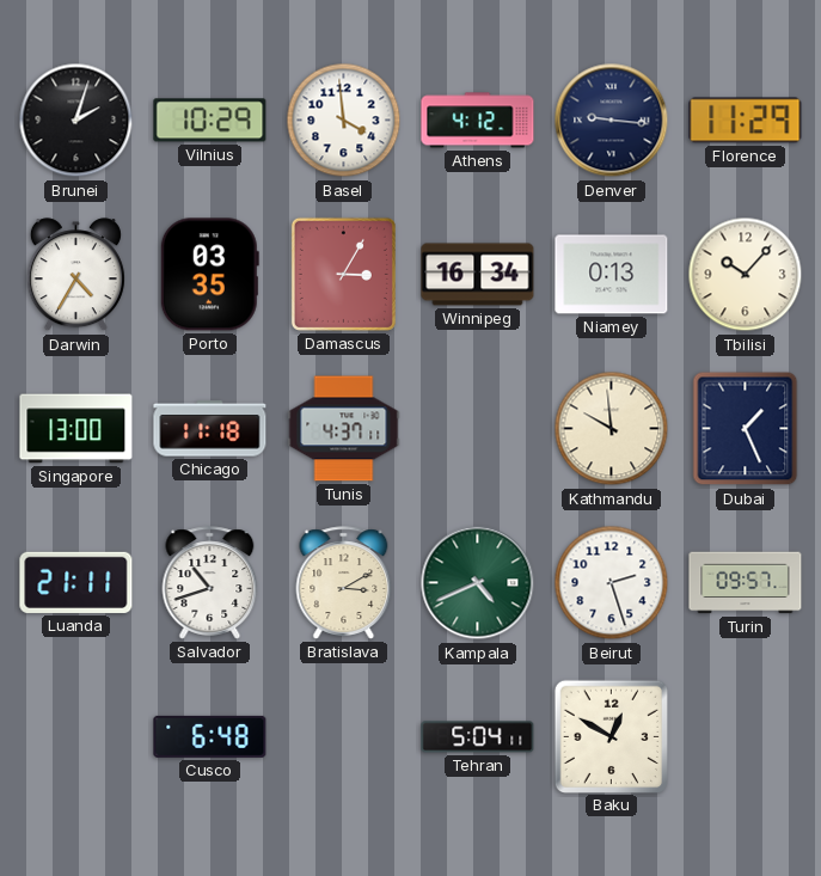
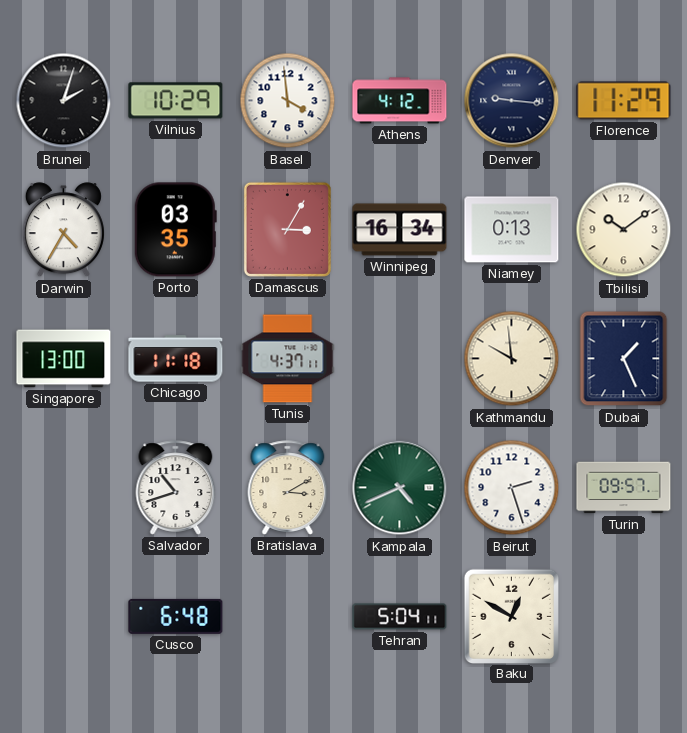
Tbilisi: 10:07 -> 10:09
Luanda: 21:11 -> none
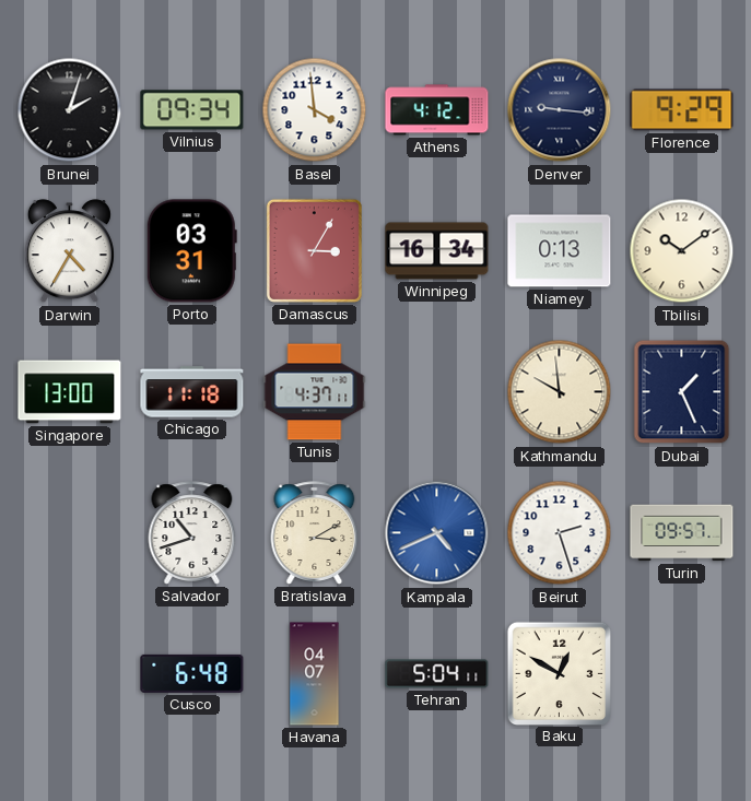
Vilnius: 10:29 -> 09:34
Florence: 11:29 -> 9:29
Porto: 03:35 -> 03:31
Kampala dial: green -> blue
Havana: none -> 04:07
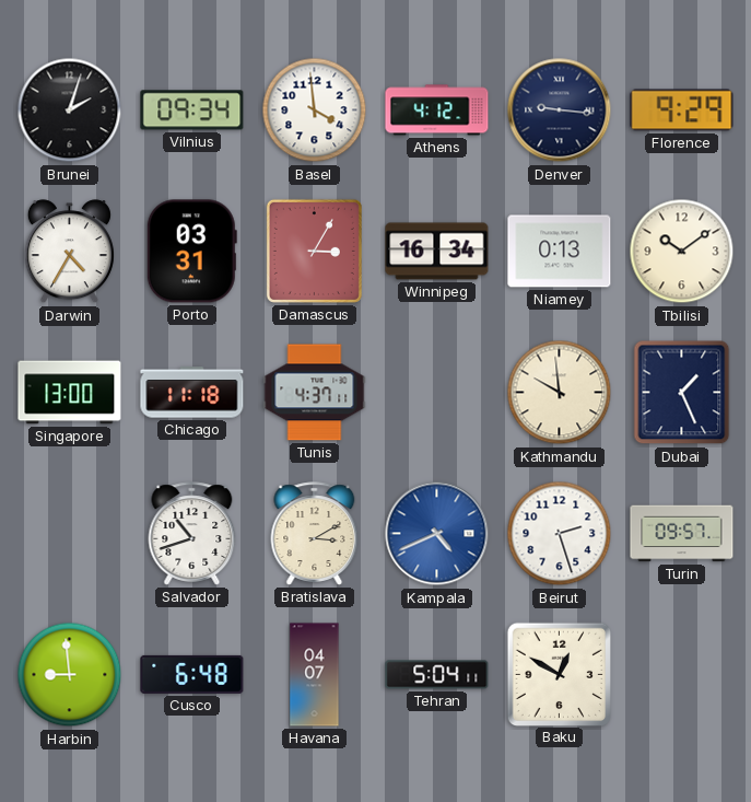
Harbin: none -> 8:59
